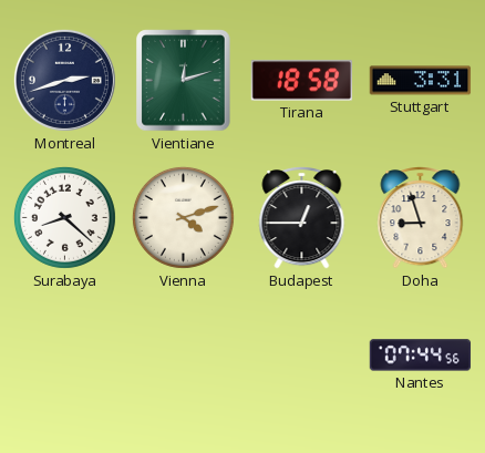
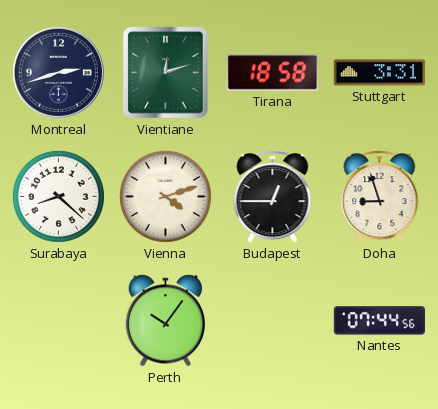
Perth: none -> 10:06
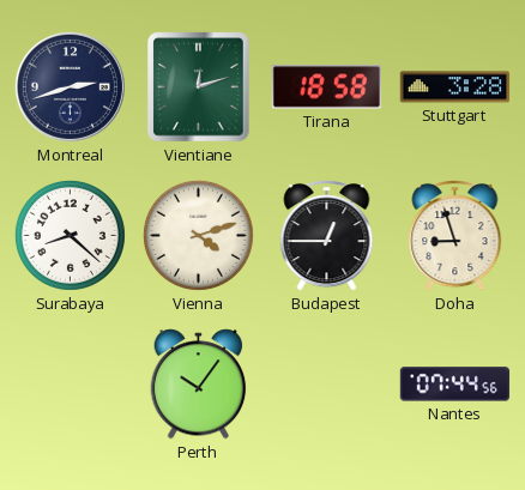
Stuttgart: 3:31 -> 3:28
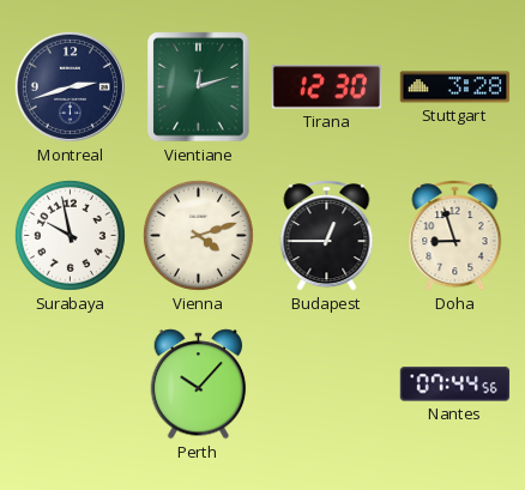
Tirana: 18:58 -> 12:30
Surabaya: 8:22 -> 9:58
Perth: 10:06 -> 10:07
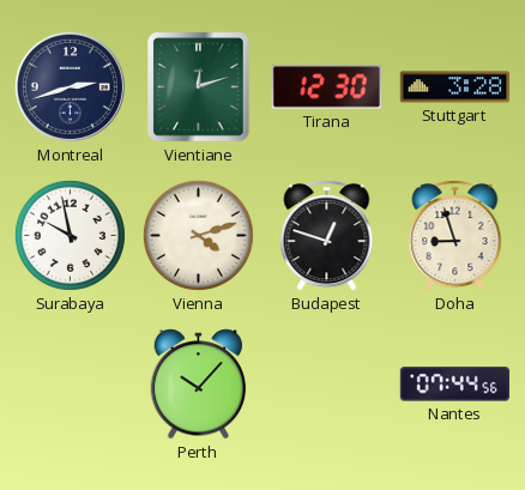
Budapest: 12:45 -> 12:48
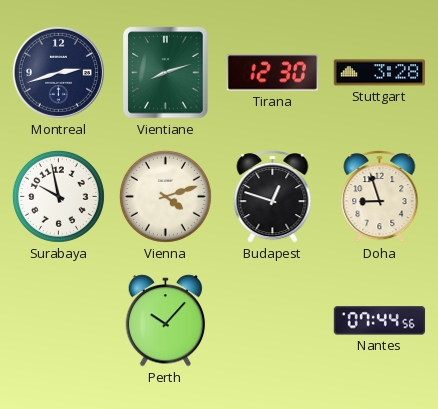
Vientiane: 12:12 -> 8:12
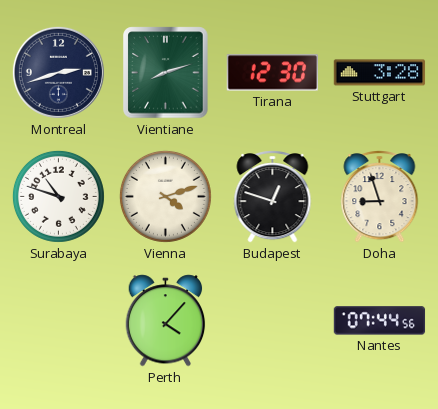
Surabaya: 9:58 -> 10:48
Perth: 10:07 -> 4:07
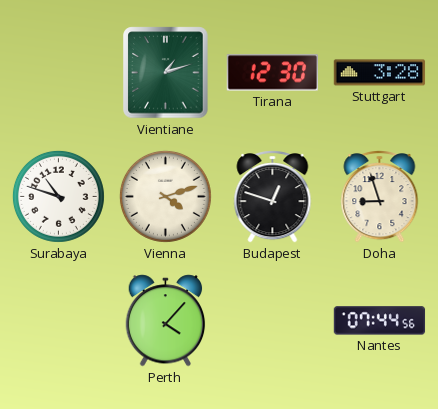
Montreal: 2:42 -> none
Vientiane: 8:12 -> 1:12
